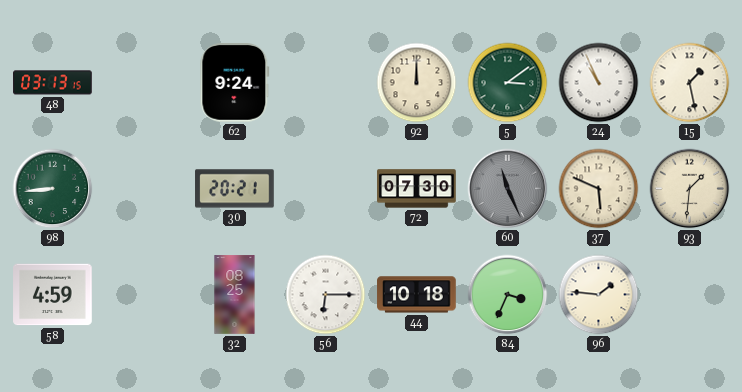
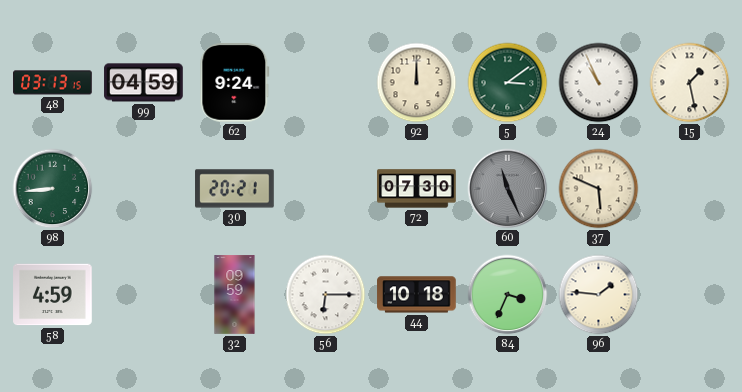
99: none -> 04:59
93: 1:31 -> none
32: 08:25 -> 09:59
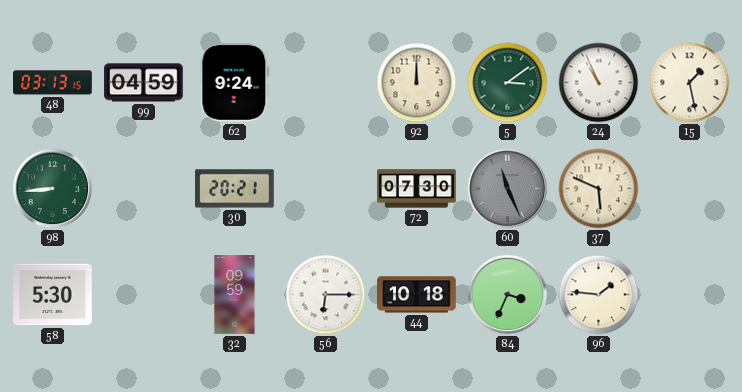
58: 4:59 -> 5:30
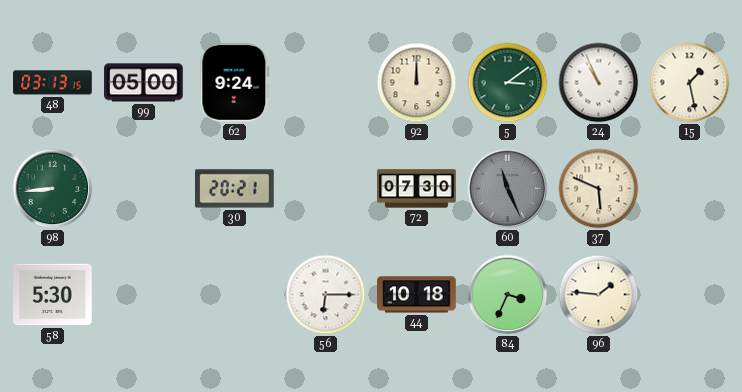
99: 04:59 -> 05:00
32: 09:59 -> none
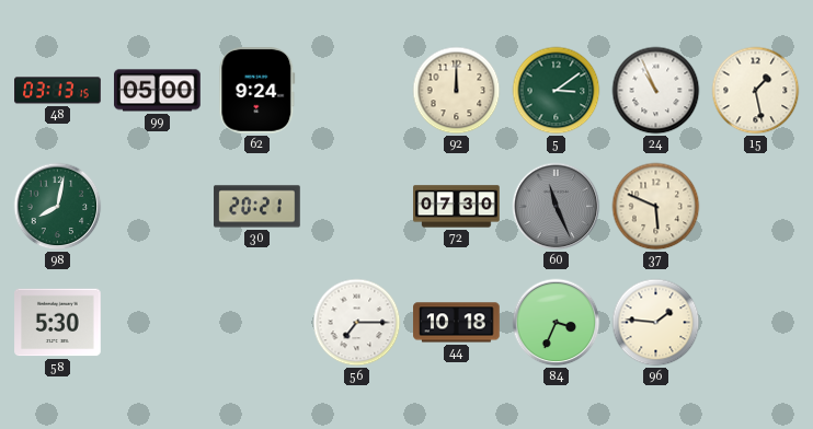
98: 8:44 -> 8:02
56: 6:15 -> 7:15
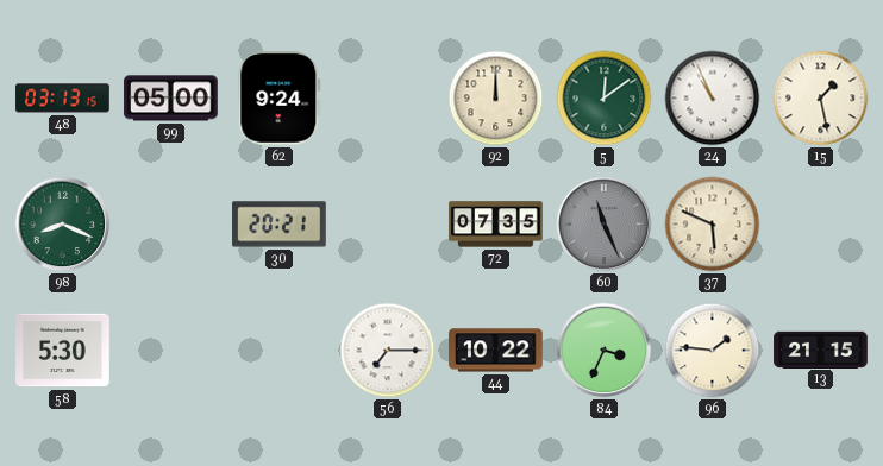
5: 3:09 -> 12:09
98: 8:02 -> 8:19
72: 07:30 -> 07:35
44: 10:18 -> 10:22
13: none -> 21:15
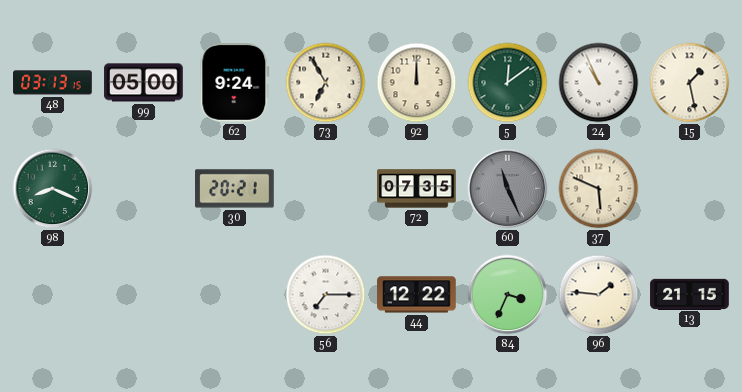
73: none -> 6:55
58: 5:30 -> none
44: 10:22 -> 12:22
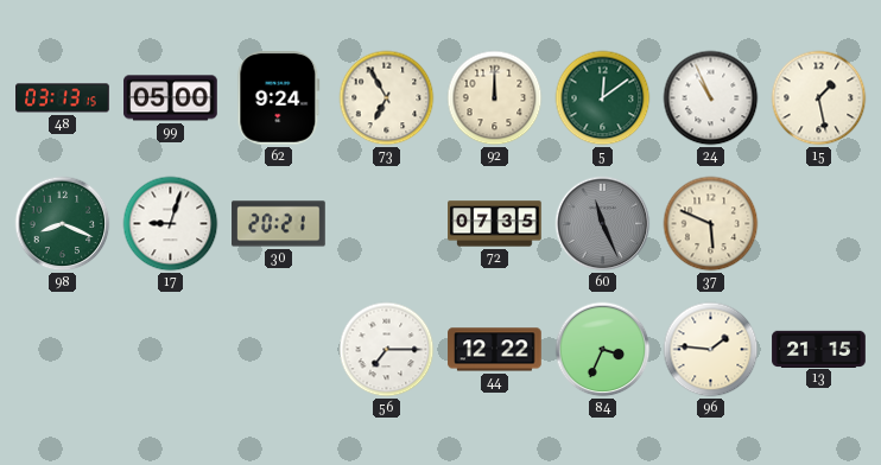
17: none -> 9:03
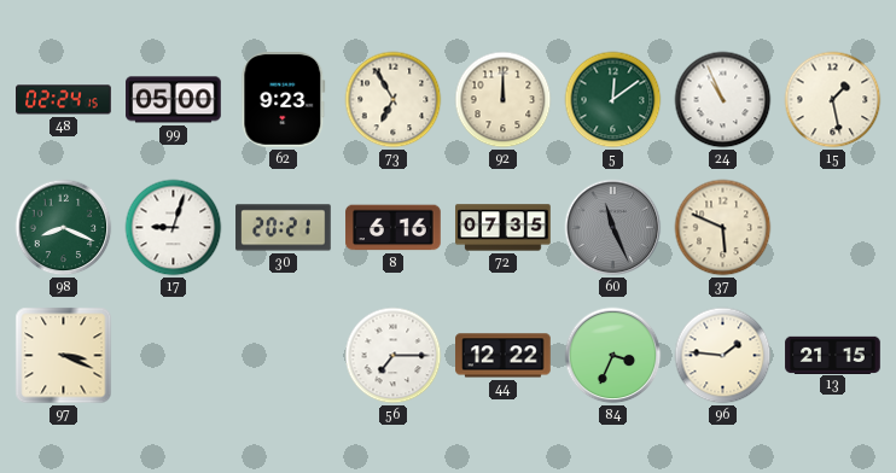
48: 03:13 -> 02:24
62: 9:24 -> 9:23
8: none -> 6:16
97: none -> 3:19
